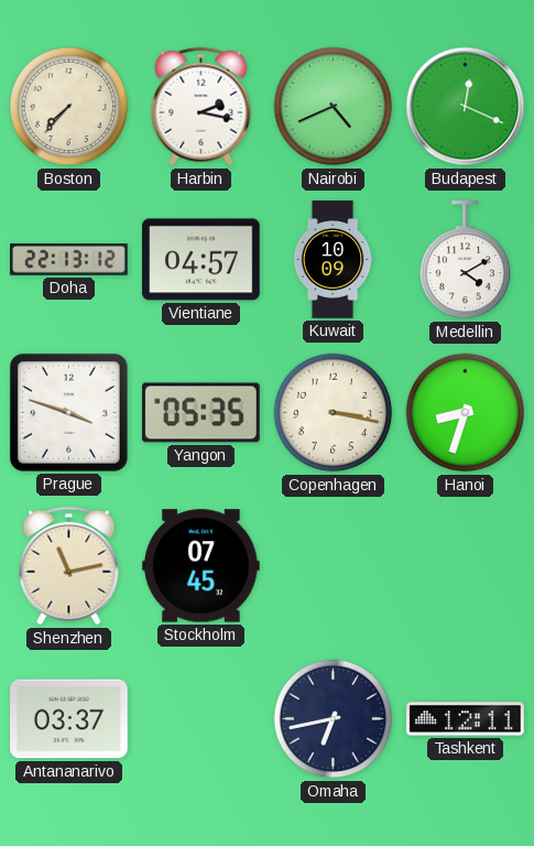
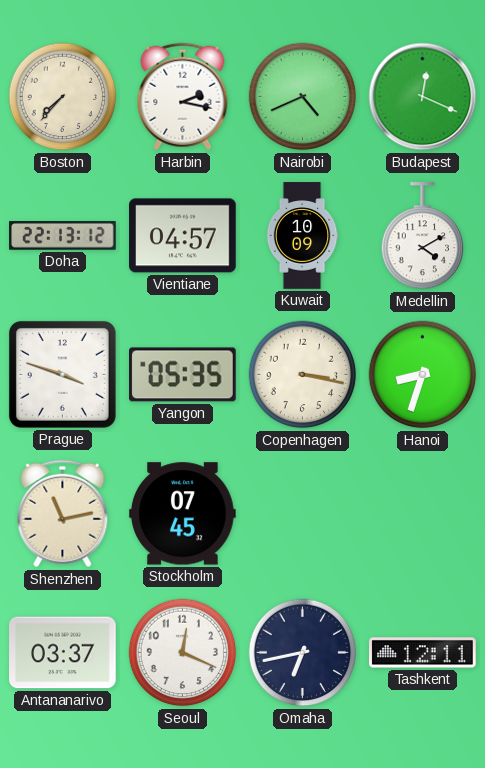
Seoul: none -> 12:19
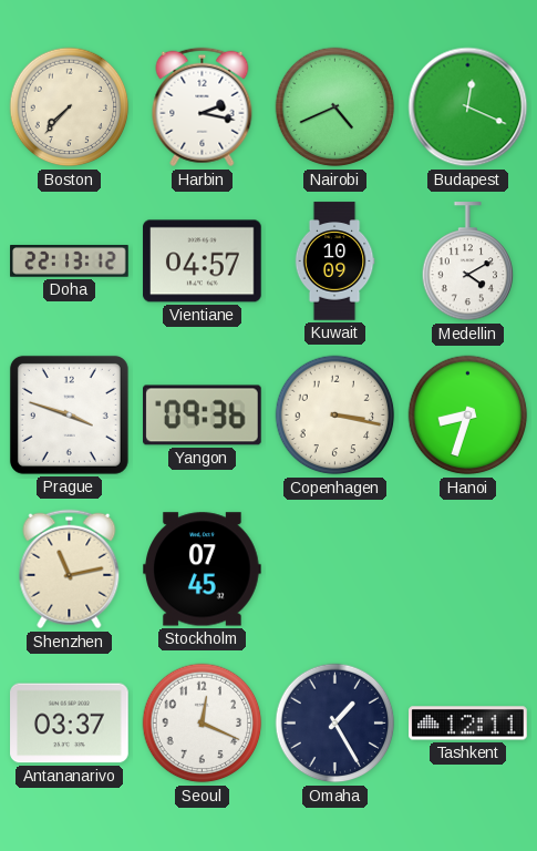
Yangon: 05:35 -> 09:36
Omaha: 6:43 -> 1:25
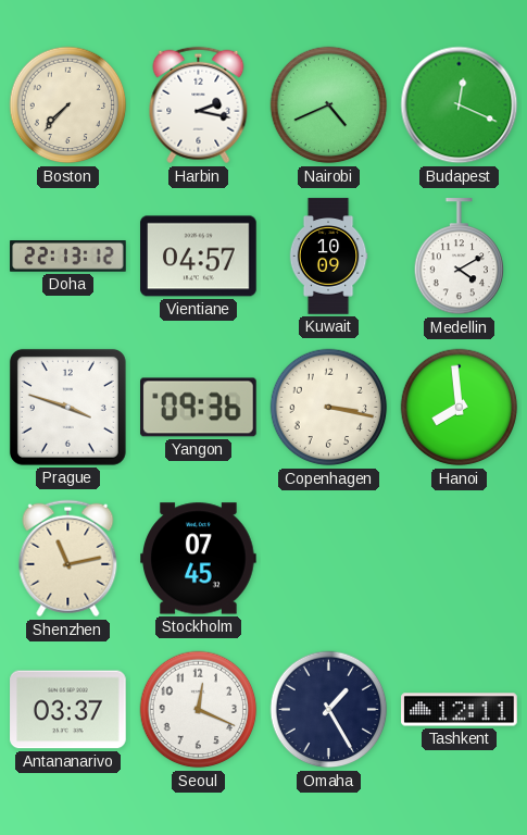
Hanoi: 8:33 -> 7:59
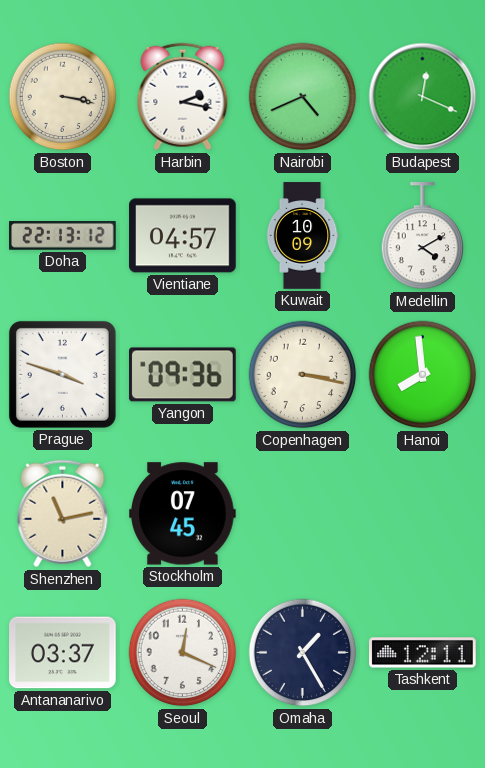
Boston: 7:37 -> 3:17
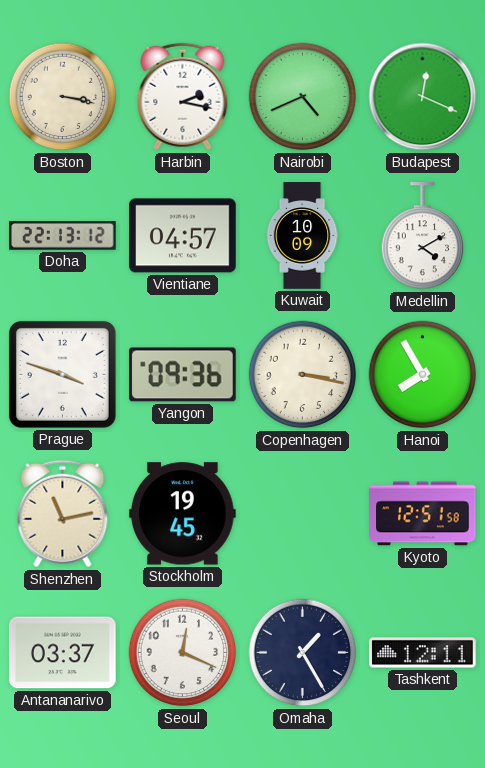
Hanoi: 7:59 -> 7:55
Stockholm: 07:45 -> 19:45
Kyoto: none -> 12:51
